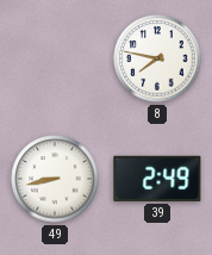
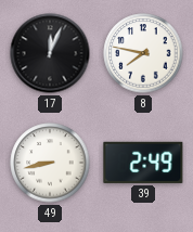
17: none -> 12:04
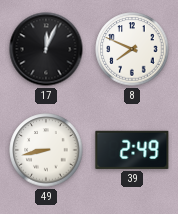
8: 7:47 -> 7:49
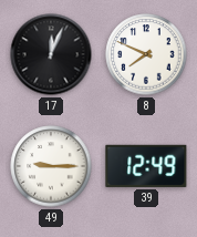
49: 8:43 -> 9:15
39: 2:49 -> 12:49
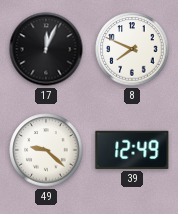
49: 9:15 -> 9:22
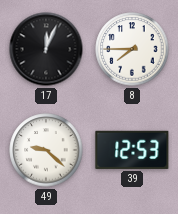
8: 7:49 -> 7:45
39: 12:49 -> 12:53
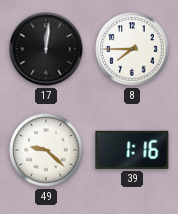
17: 12:04 -> 12:01
39: 12:53 -> 1:16
